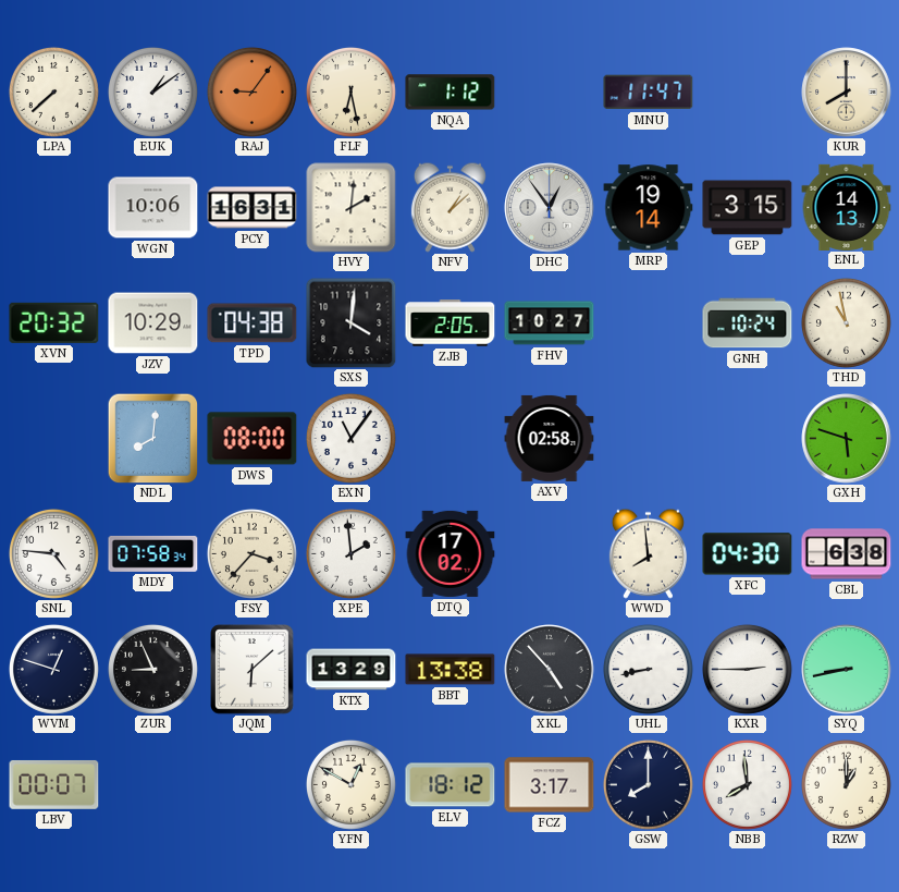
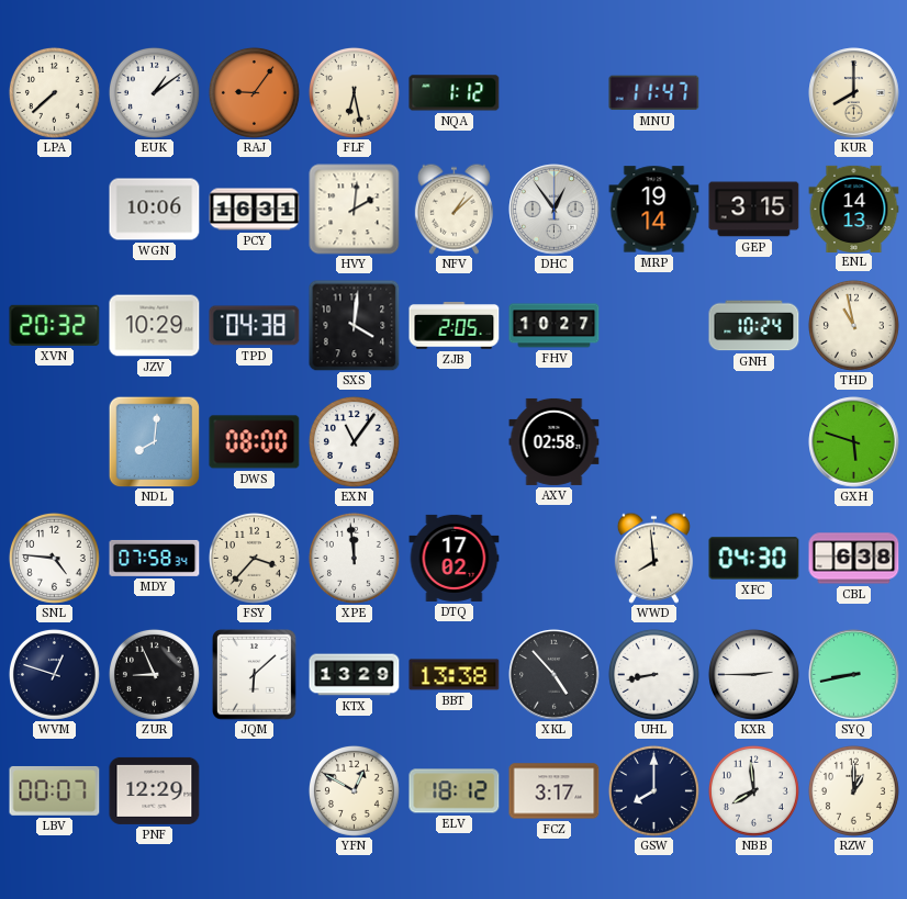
XPE: 1:59 -> 11:59
PNF: none -> 12:29
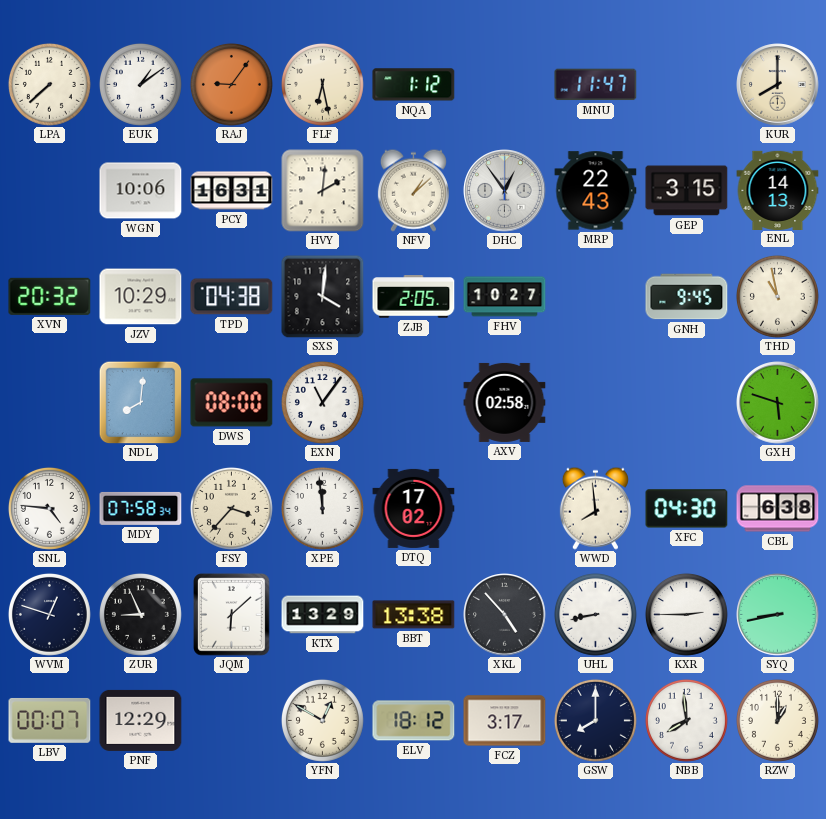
MRP: 19:14 -> 22:43
GNH: 10:24 -> 9:45
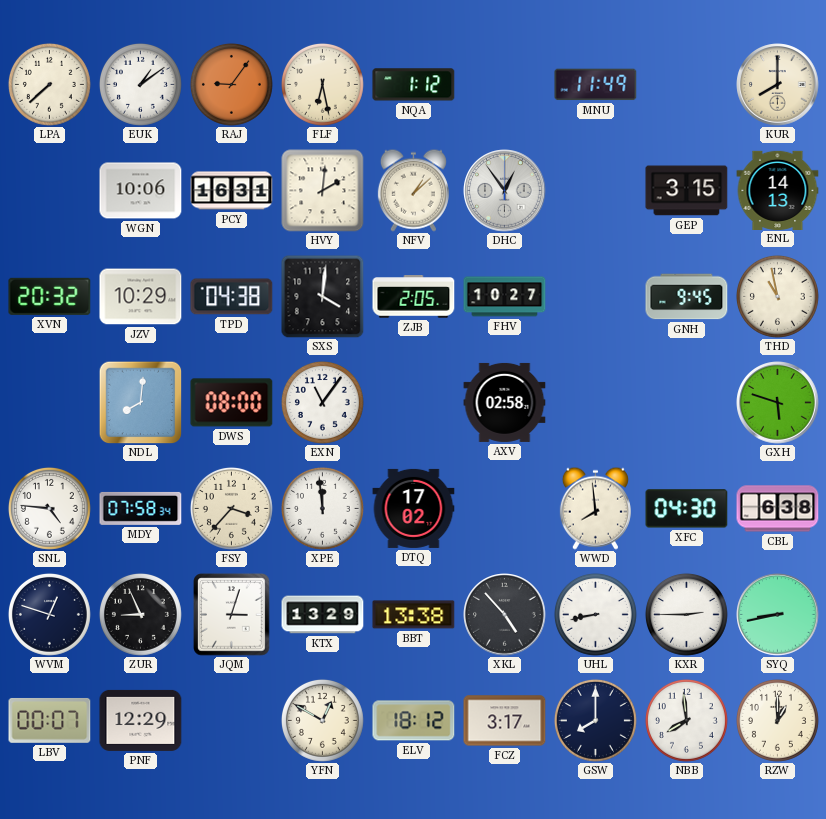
MNU: 11:47 -> 11:49
MRP: 22:43 -> none
JQM: 6:08 -> 3:03
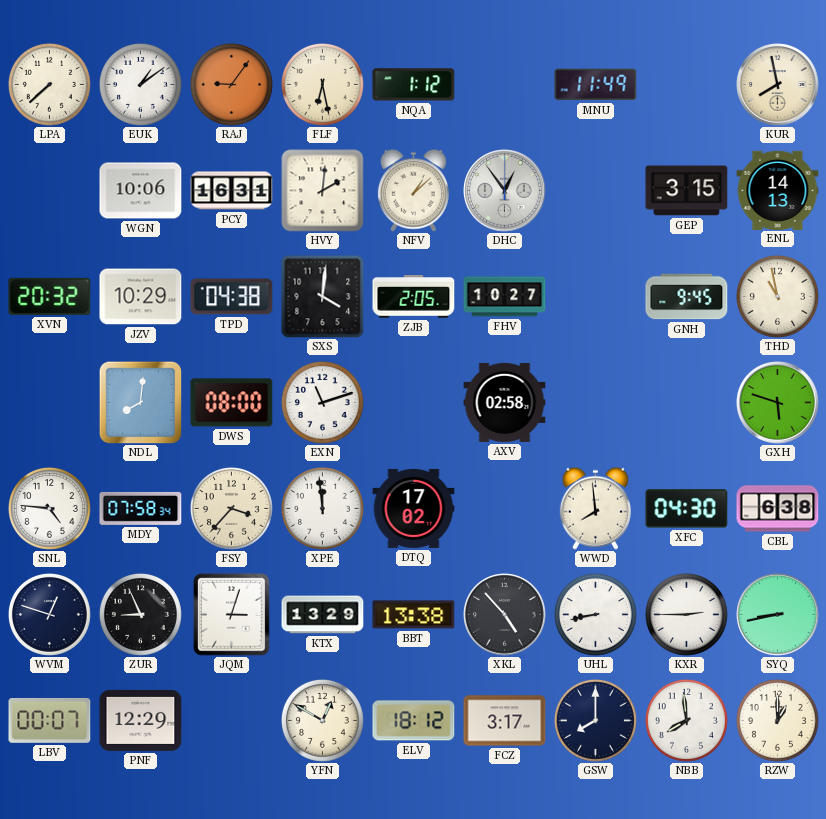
KUR: 8:00 -> 7:58
EXN: 11:06 -> 11:12
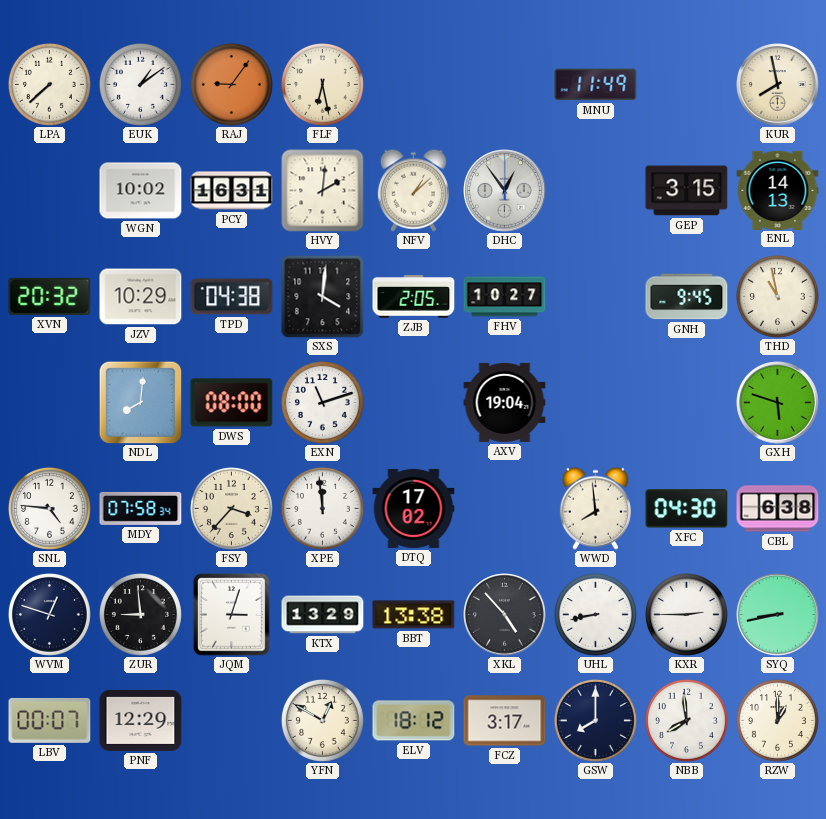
NQA: 1:12 -> none
WGN: 10:06 -> 10:02
AXV: 02:58 -> 19:04
ZUR: 8:56 -> 8:59
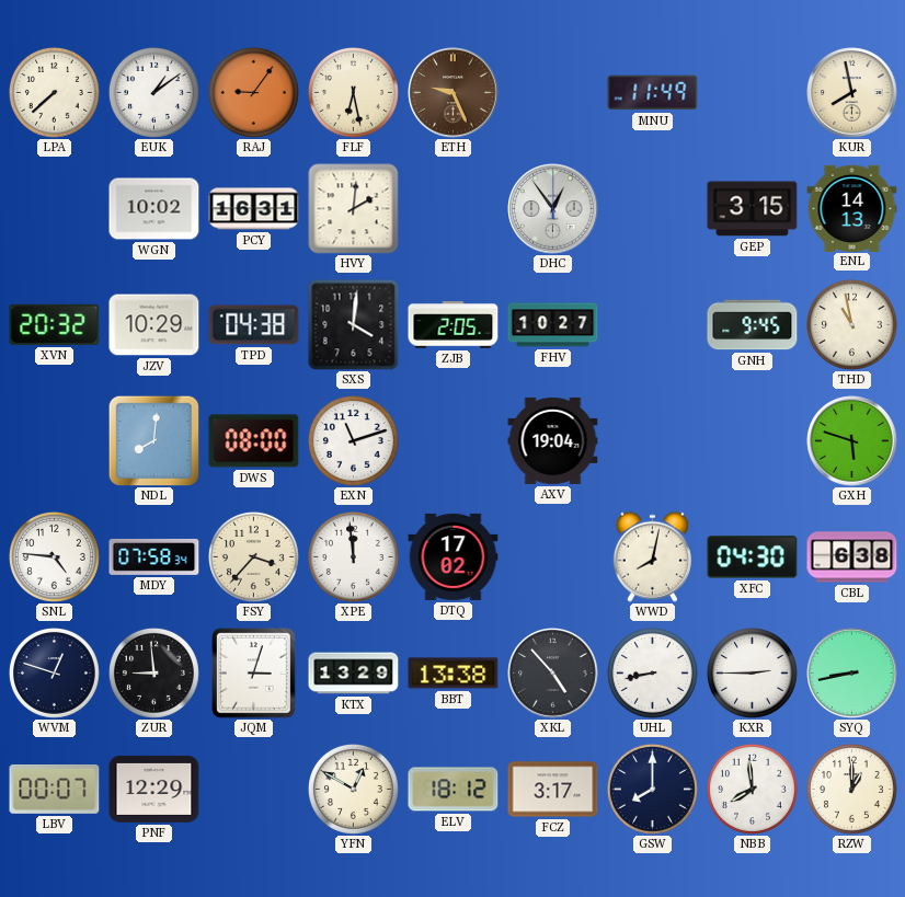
ETH: none -> 9:26
NFV: 1:08 -> none
WWD: 7:59 -> 8:02
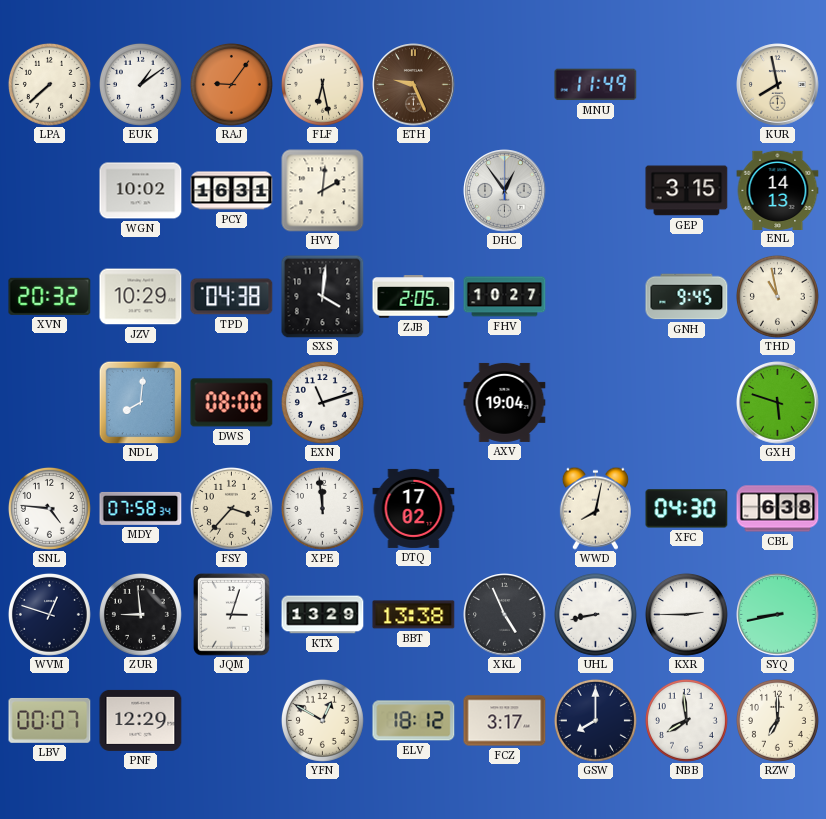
XKL: 4:53 -> 4:56
RZW: 1:00 -> 7:00
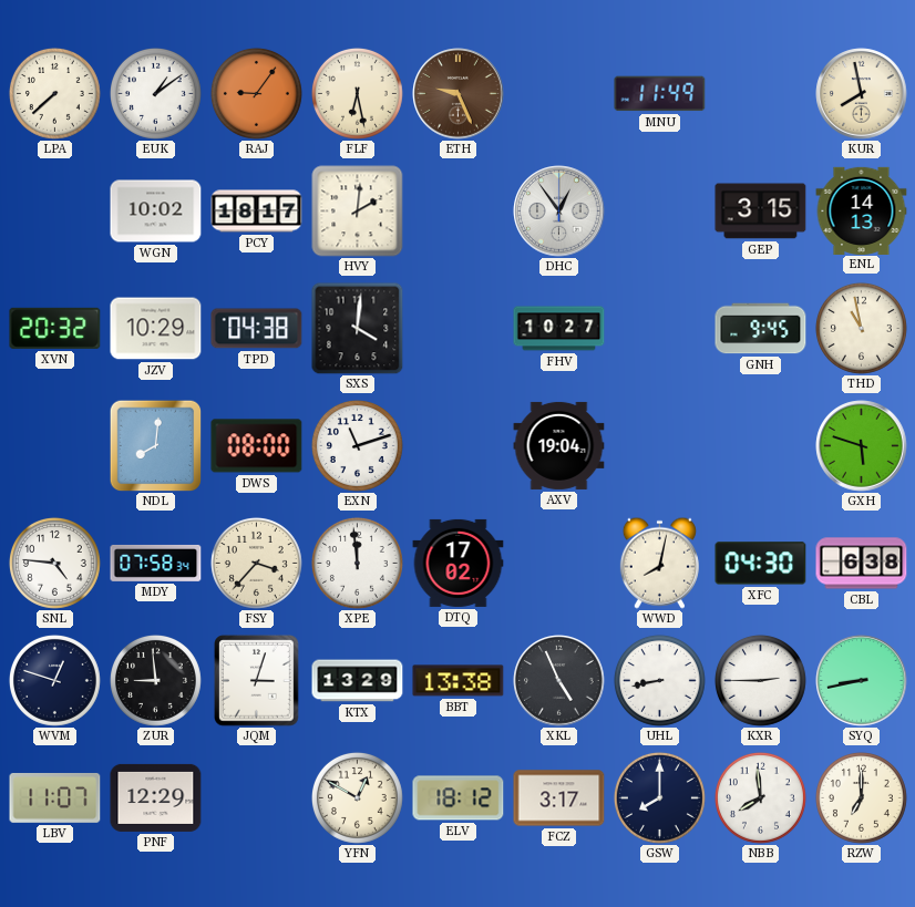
PCY: 16:31 -> 18:17
ZJB: 2:05 -> none
LBV: 00:07 -> 11:07
